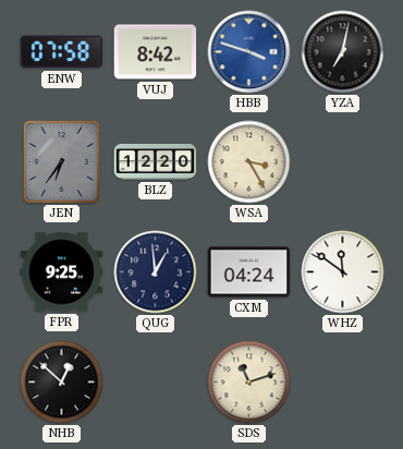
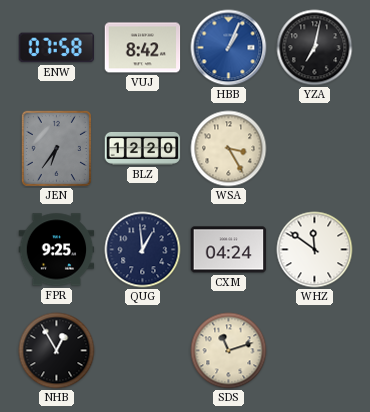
HBB: 3:48 -> 1:04
NHB: 12:52 -> 12:55
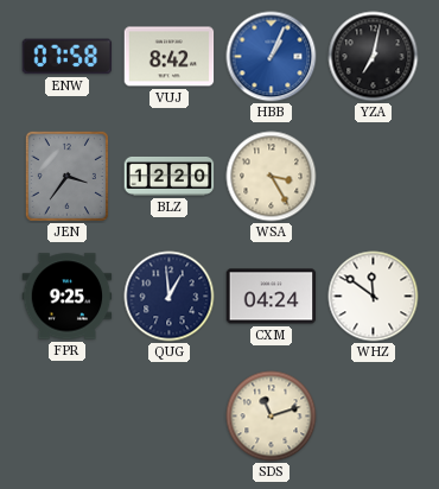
JEN: 6:36 -> 3:36
NHB: 12:55 -> none
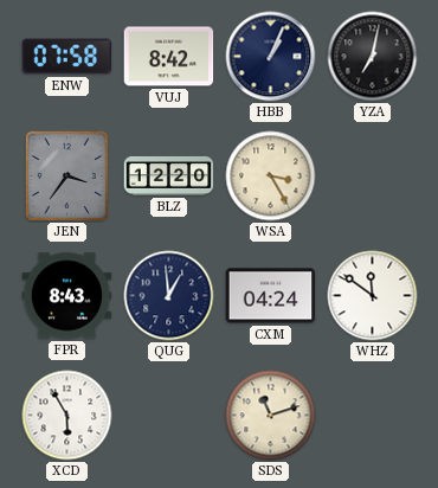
HBB dial: blue -> navy
FPR: 9:25 -> 8:43
XCD: none -> 5:55
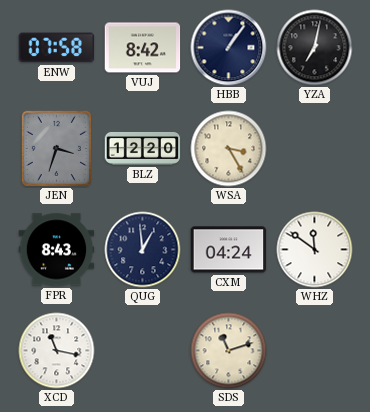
HBB: 1:04 -> 1:06
JEN: 3:36 -> 3:33
XCD: 5:55 -> 11:17
